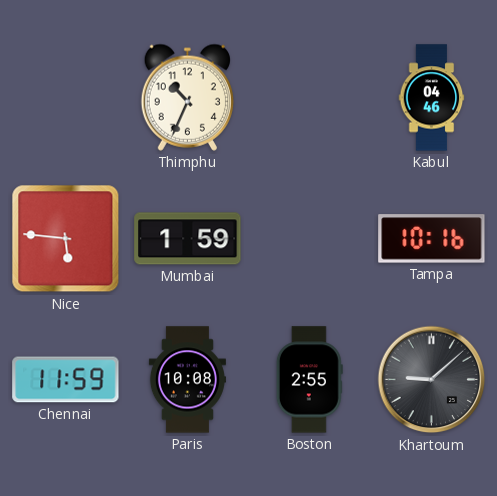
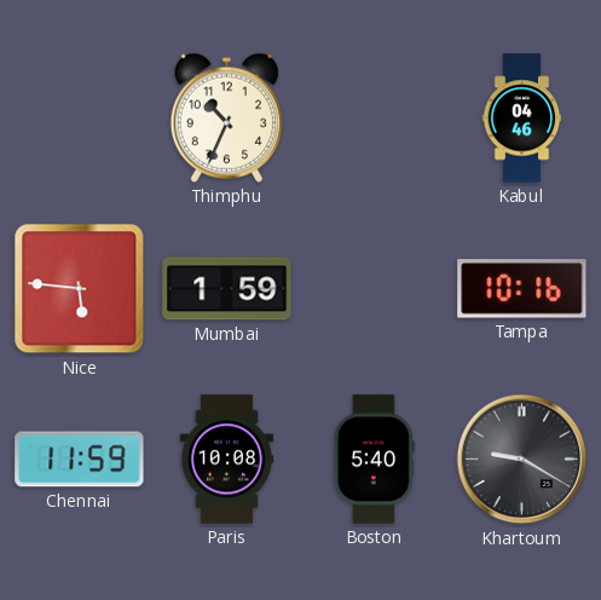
Boston: 2:55 -> 5:40
Khartoum: 9:08 -> 9:20
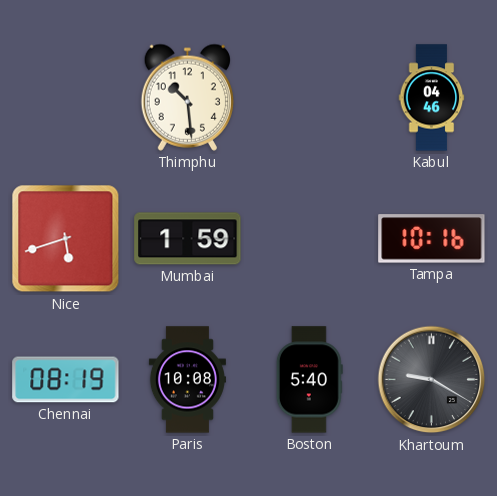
Thimphu: 10:34 -> 10:29
Nice: 5:46 -> 5:42
Chennai: 11:59 -> 08:19
